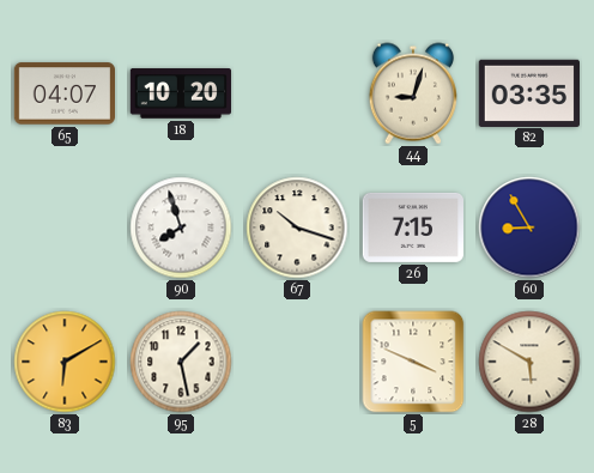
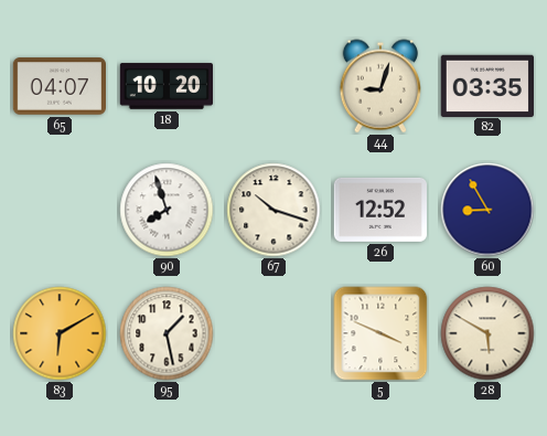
26: 7:15 -> 12:52
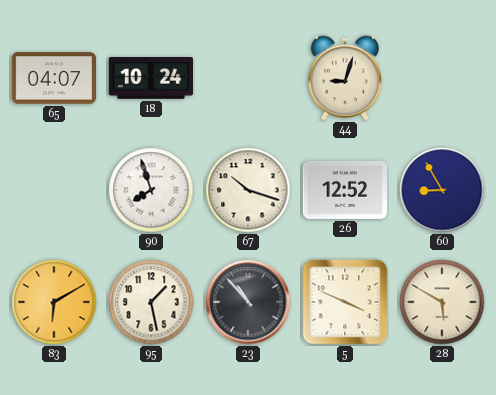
18: 10:20 -> 10:24
82: 03:35 -> none
23: none -> 10:53
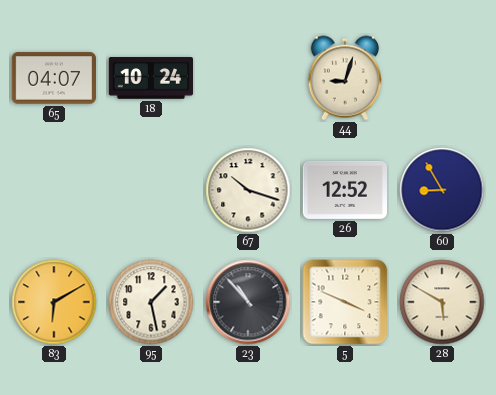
90: 7:57 -> none
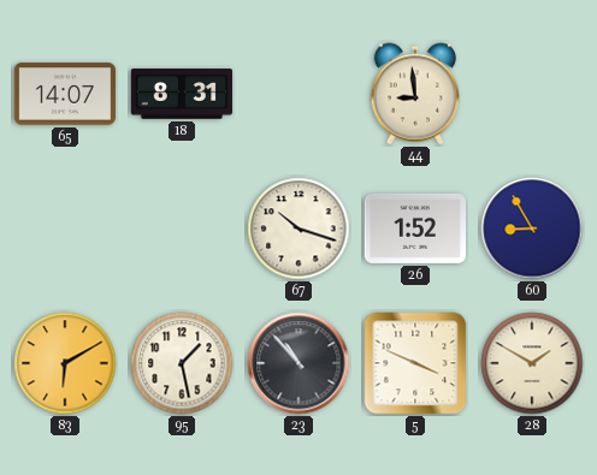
65: 04:07 -> 14:07
18: 10:24 -> 8:31
44: 9:03 -> 8:59
26: 12:52 -> 1:52
28: 5:50 -> 1:50
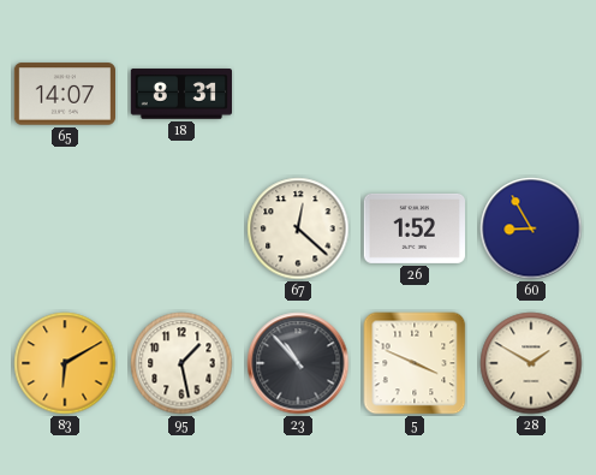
44: 8:59 -> none
67: 10:18 -> 12:22
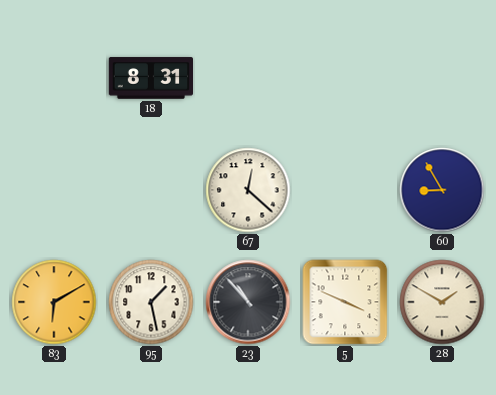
65: 14:07 -> none
26: 1:52 -> none
